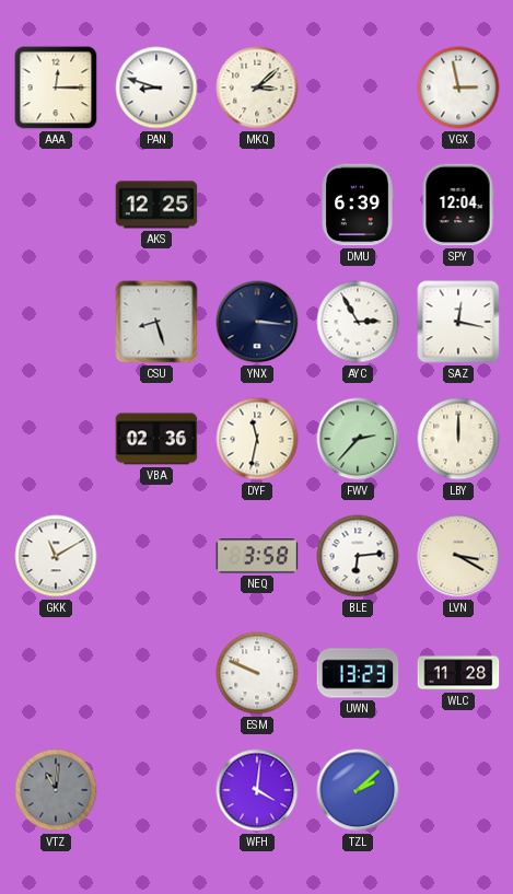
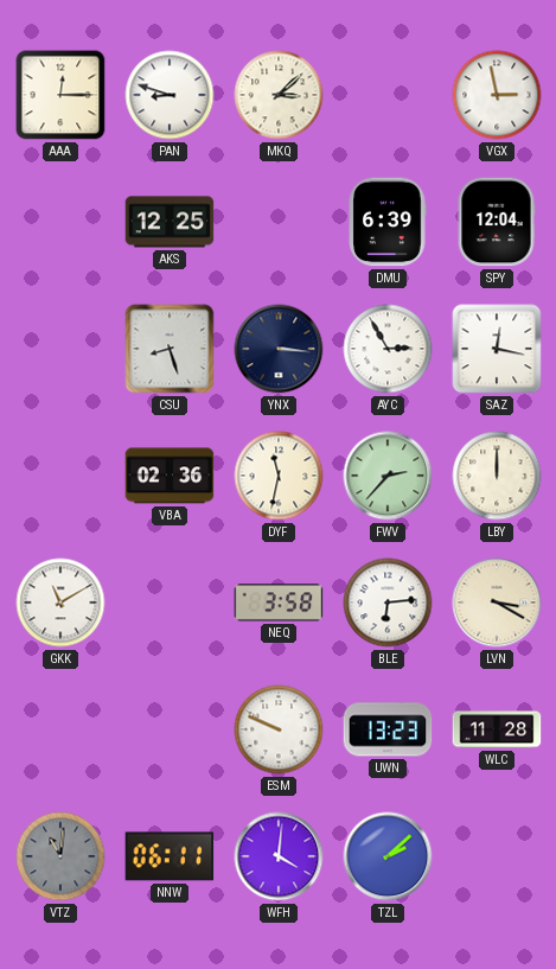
NNW: none -> 06:11
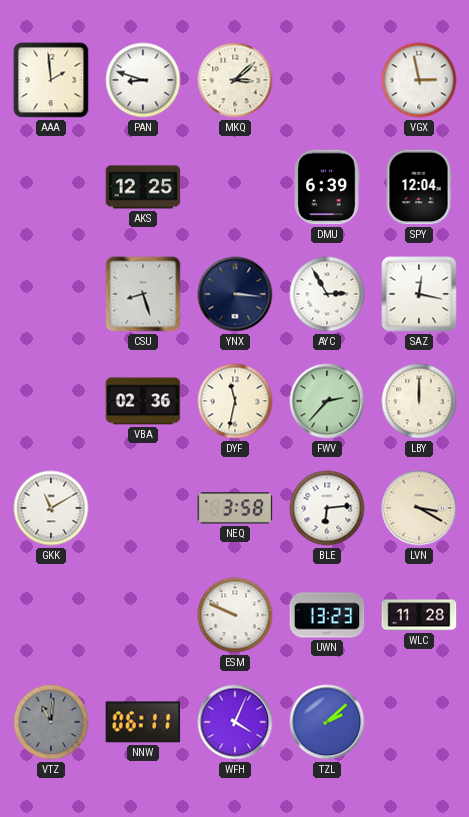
AAA: 12:15 -> 1:59
WFH: 4:01 -> 4:04
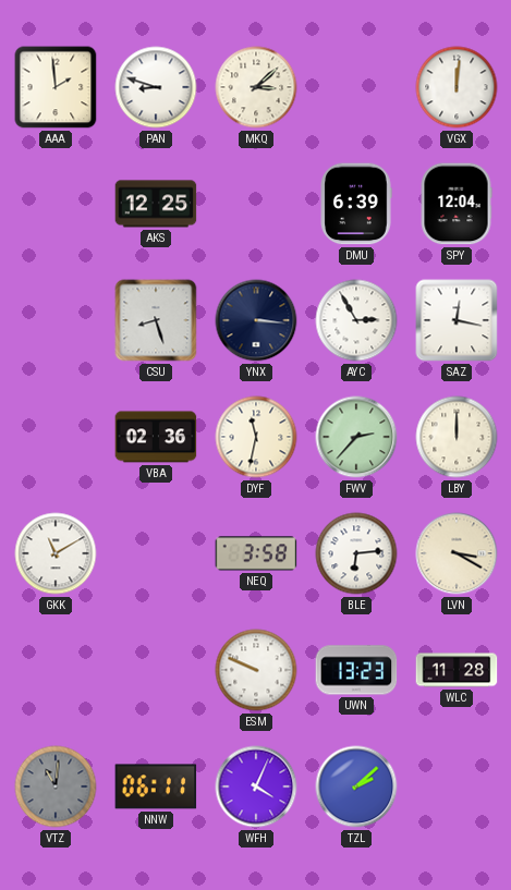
VGX: 2:58 -> 12:01
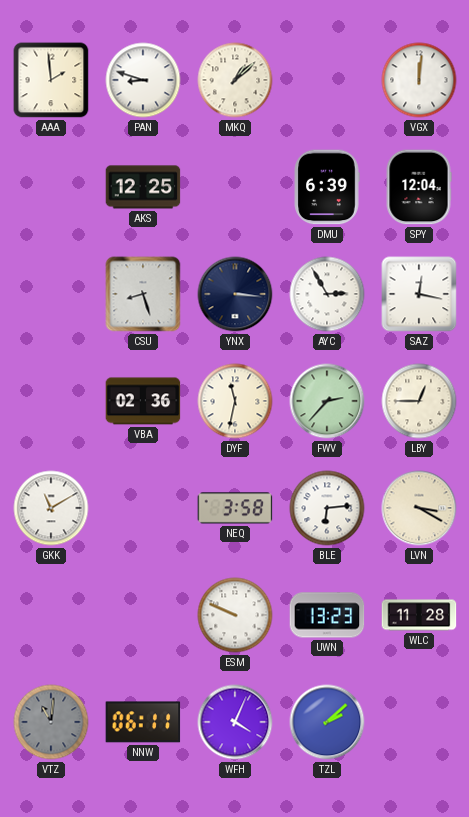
MKQ: 3:08 -> 1:08
LBY: 12:00 -> 12:45
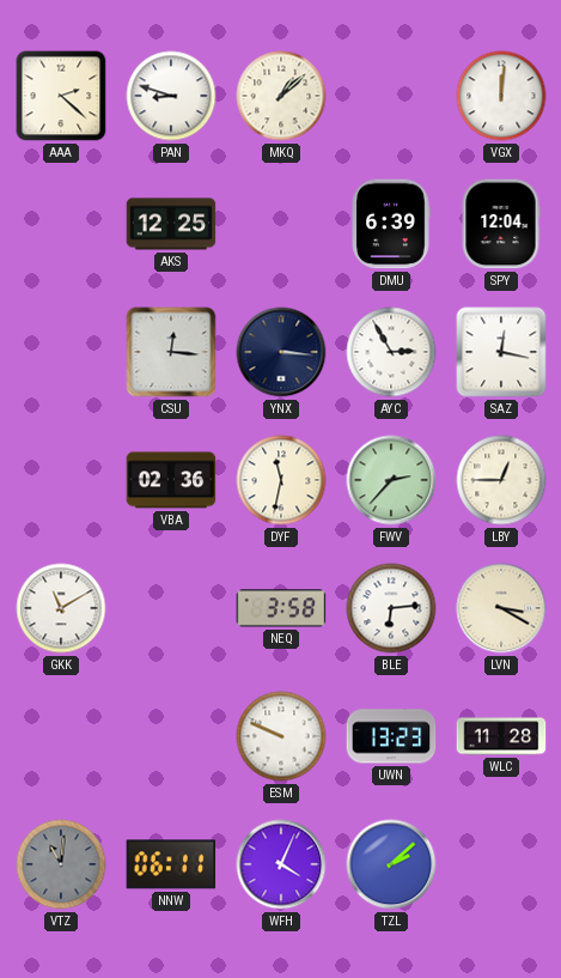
AAA: 1:59 -> 2:22
CSU: 8:27 -> 12:16
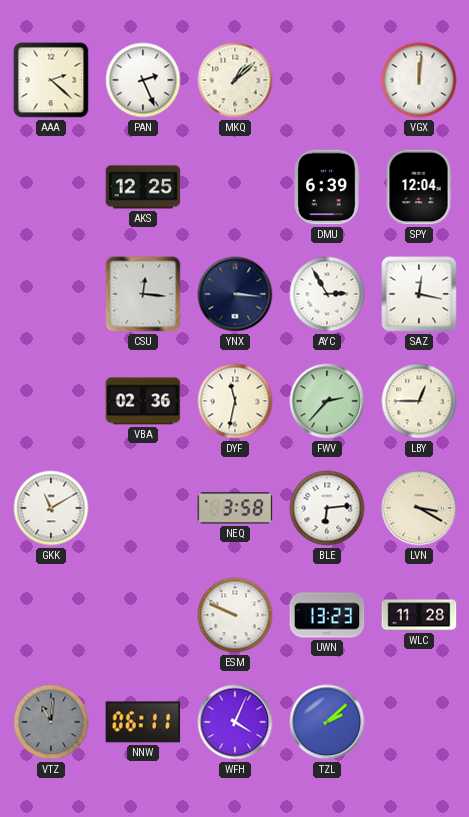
PAN: 8:48 -> 2:26
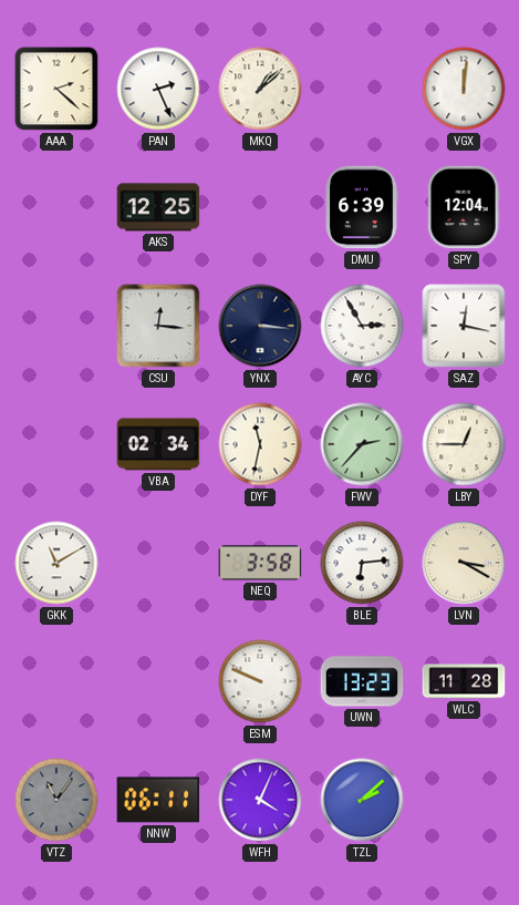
VBA: 02:36 -> 02:34
VTZ: 11:01 -> 11:06
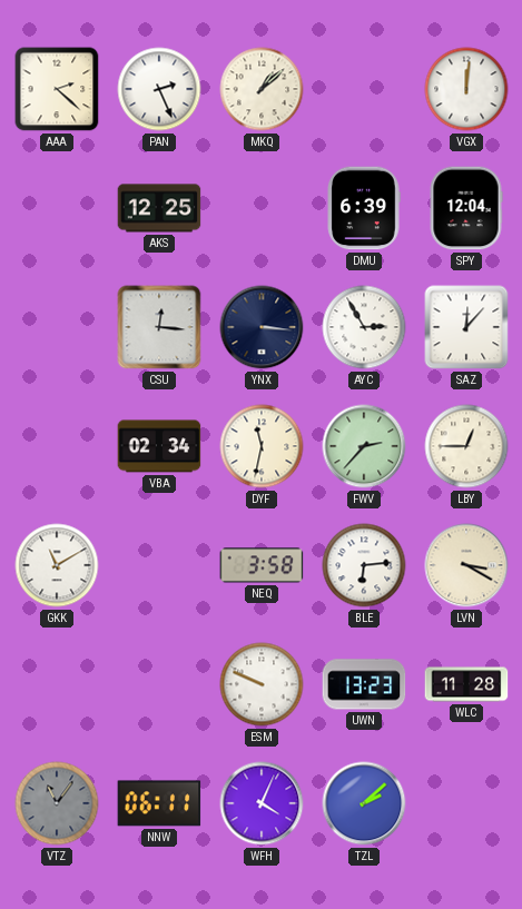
SAZ: 12:17 -> 12:07
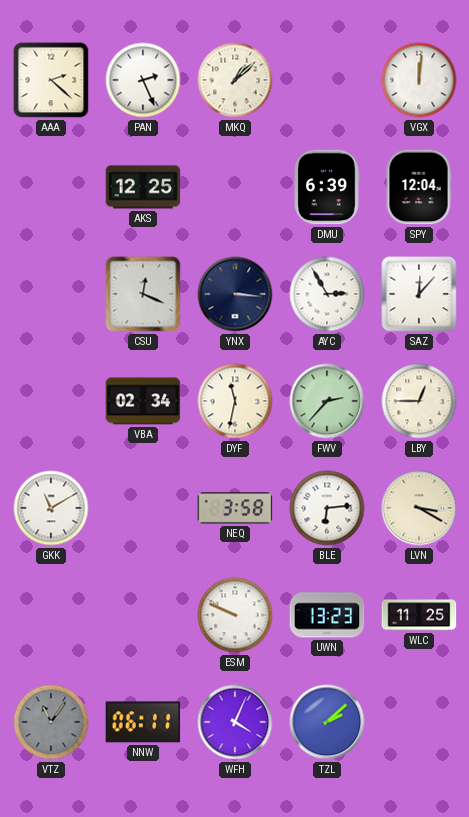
CSU: 12:16 -> 12:19
WLC: 11:28 -> 11:25
